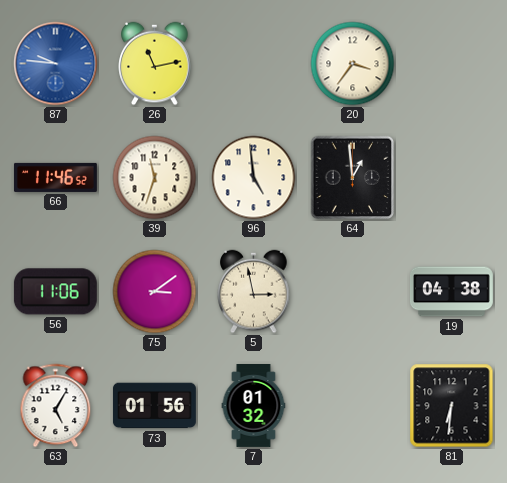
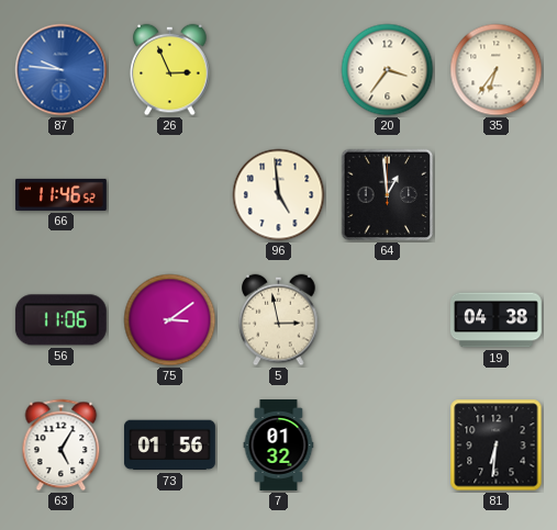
26: 11:13 -> 2:56
35: none -> 6:36
39: 11:33 -> none
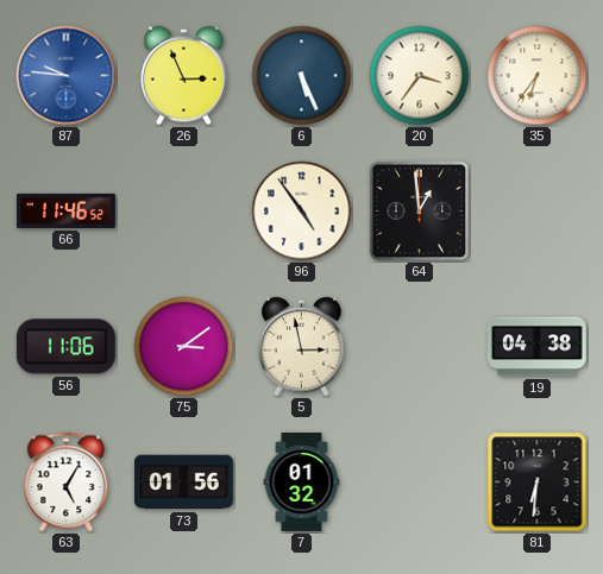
6: none -> 5:26
96: 4:59 -> 4:54
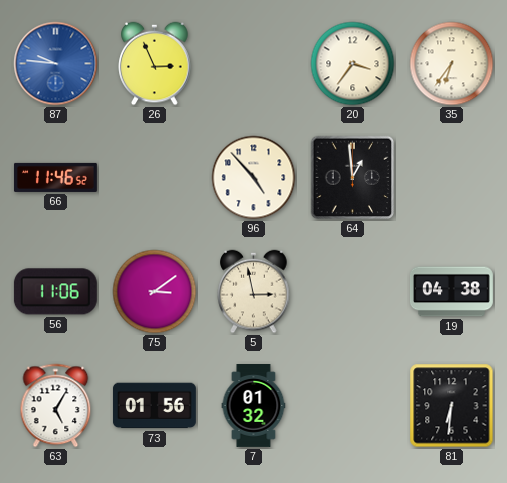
6: 5:26 -> none
96: 4:54 -> 4:53
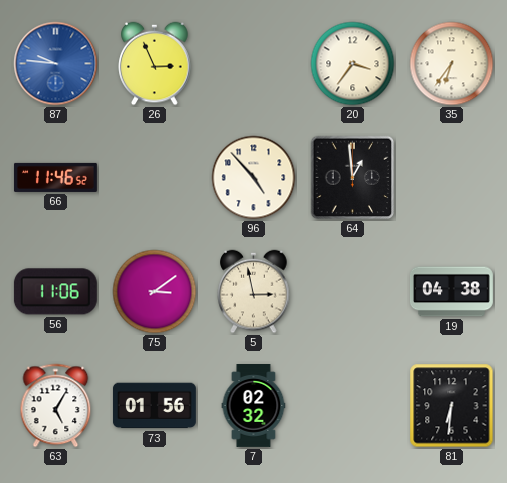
7: 01:32 -> 02:32
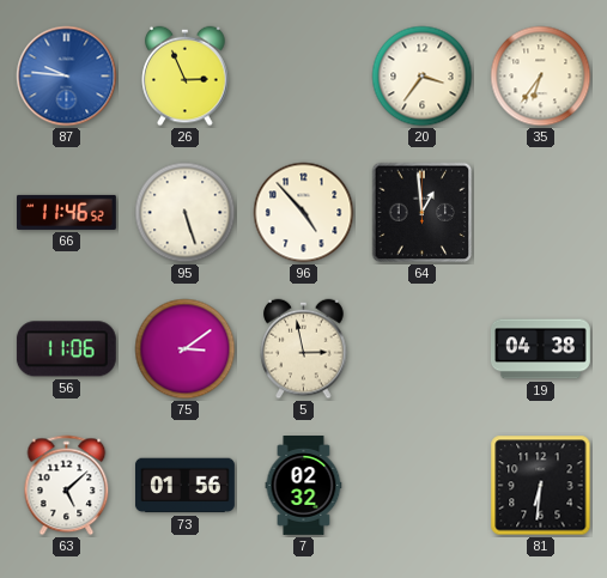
95: none -> 5:27
63: 5:05 -> 5:08
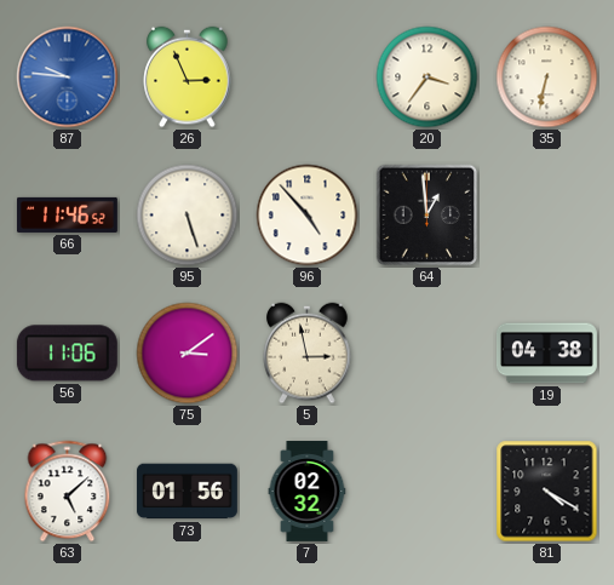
35: 6:36 -> 6:32
81: 6:31 -> 4:20
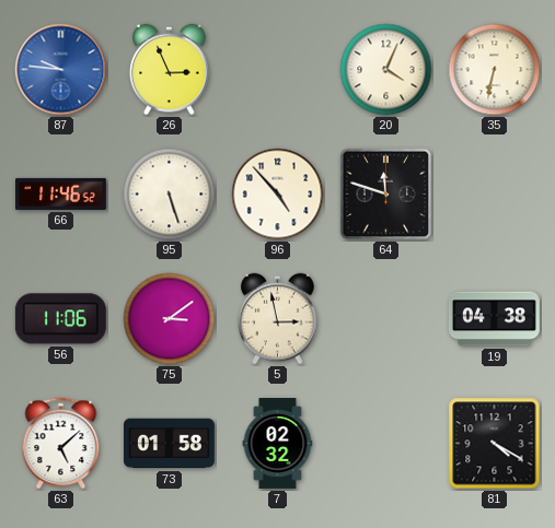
20: 3:36 -> 4:04
64: 12:59 -> 11:48
73: 01:56 -> 01:58
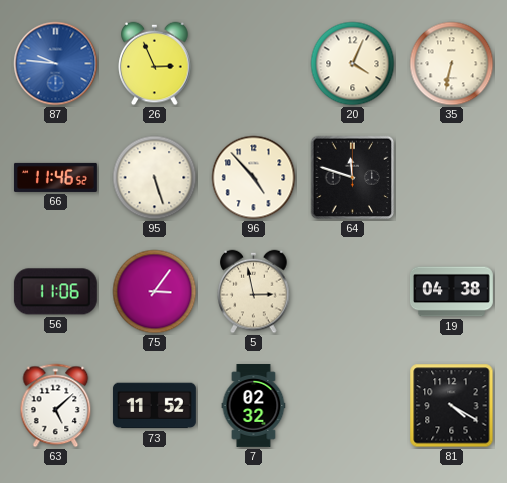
75: 3:09 -> 3:06
73: 01:58 -> 11:52
